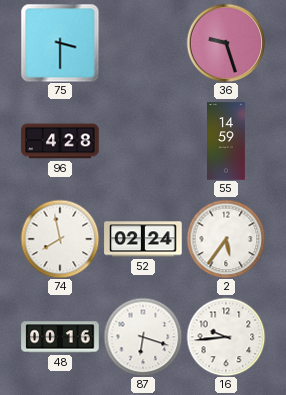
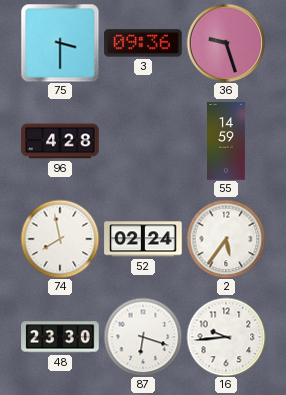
3: none -> 09:36
48: 00:16 -> 23:30
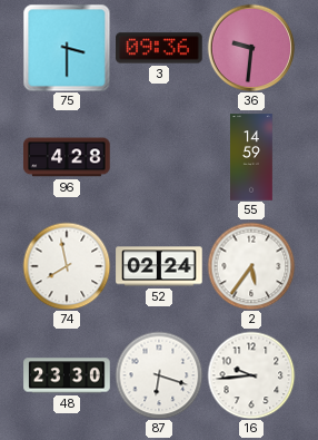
36: 9:27 -> 9:31
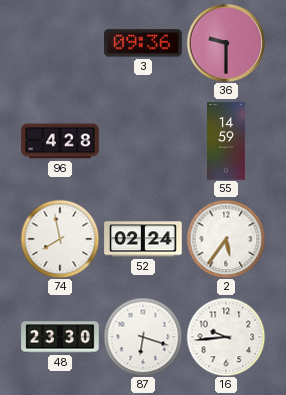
75: 3:30 -> none
36: 9:31 -> 9:30
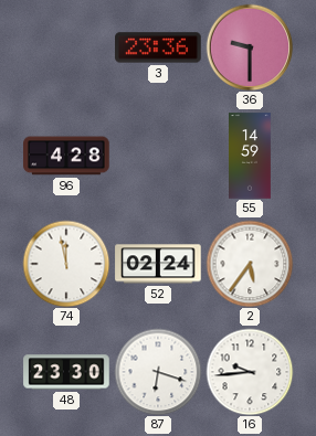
3: 09:36 -> 23:36
74: 7:58 -> 11:58
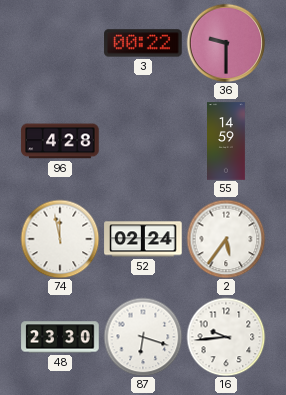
3: 23:36 -> 00:22
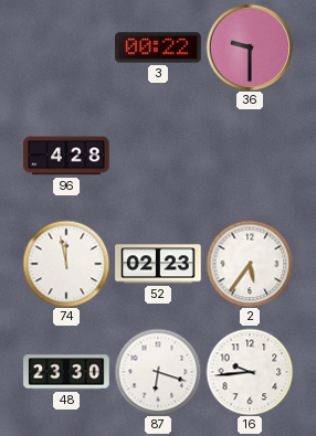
55: 14:59 -> none
52: 02:24 -> 02:23
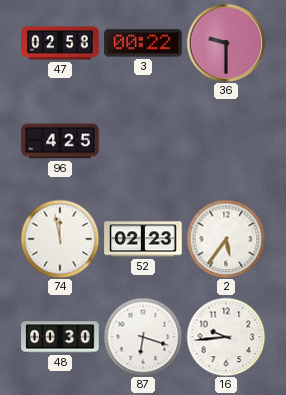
47: none -> 02:58
96: 4:28 -> 4:25
48: 23:30 -> 00:30
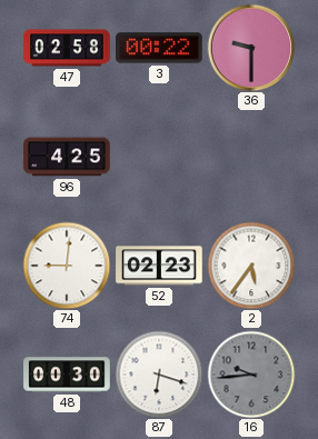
74: 11:58 -> 9:01
16 dial: white -> grey
